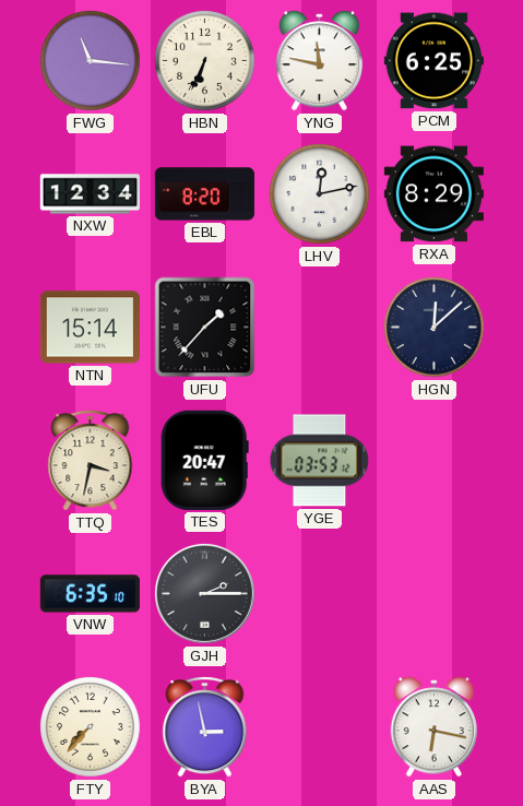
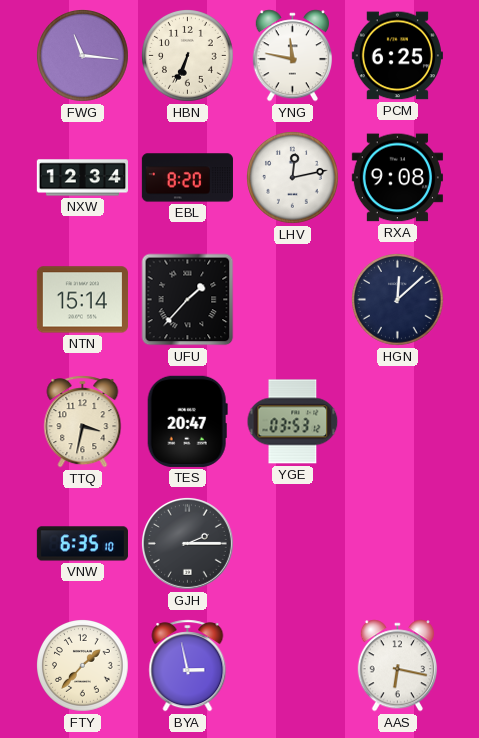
RXA: 8:29 -> 9:08
FTY: 7:37 -> 1:37
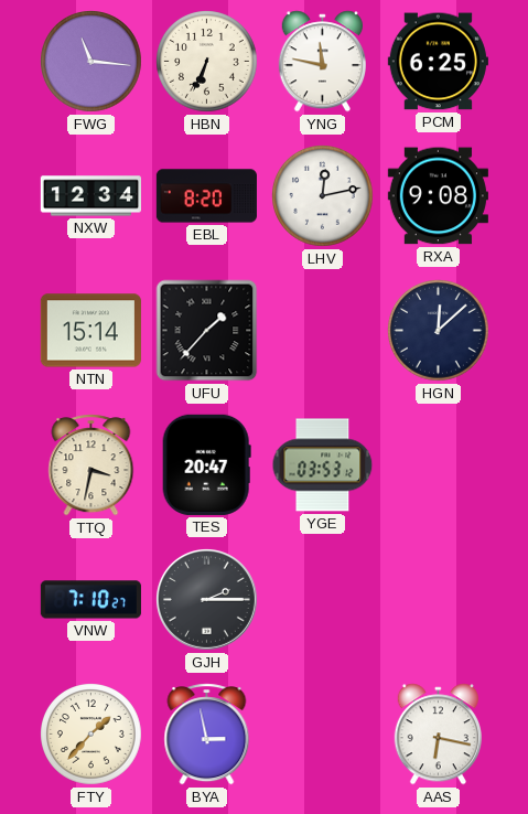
VNW: 6:35 -> 7:10
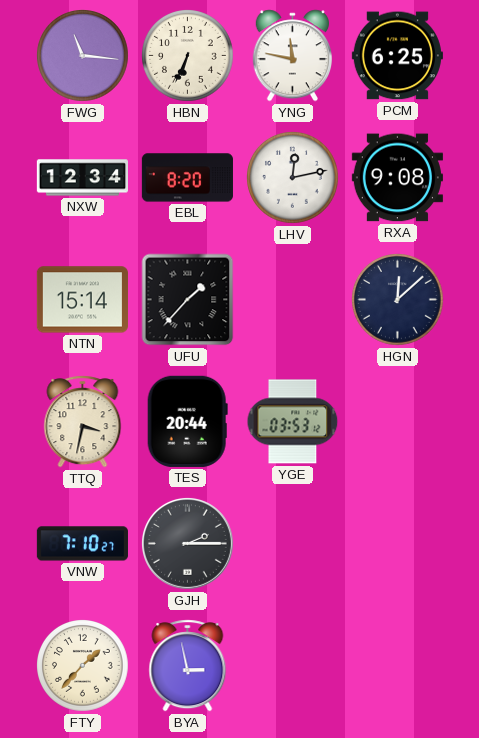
TES: 20:47 -> 20:44
AAS: 6:17 -> none
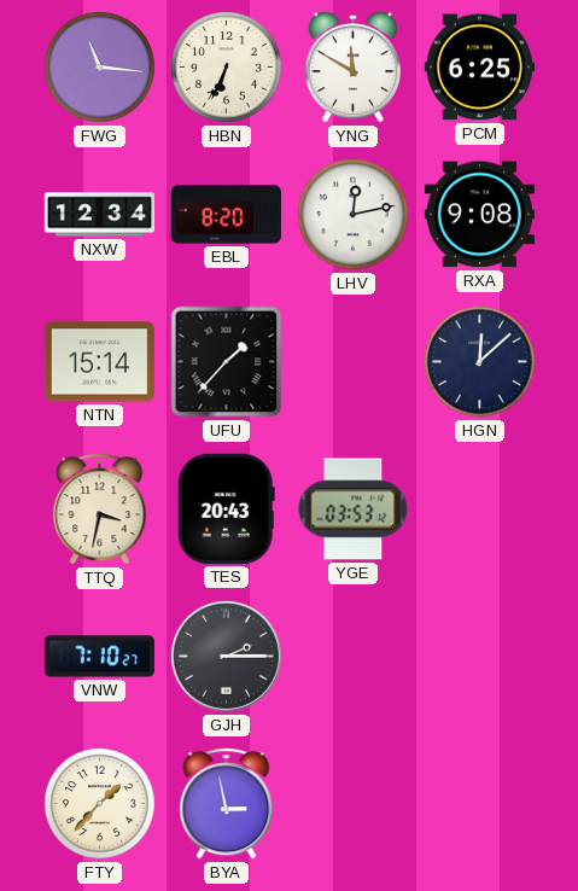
YNG: 11:47 -> 11:50
TES: 20:44 -> 20:43
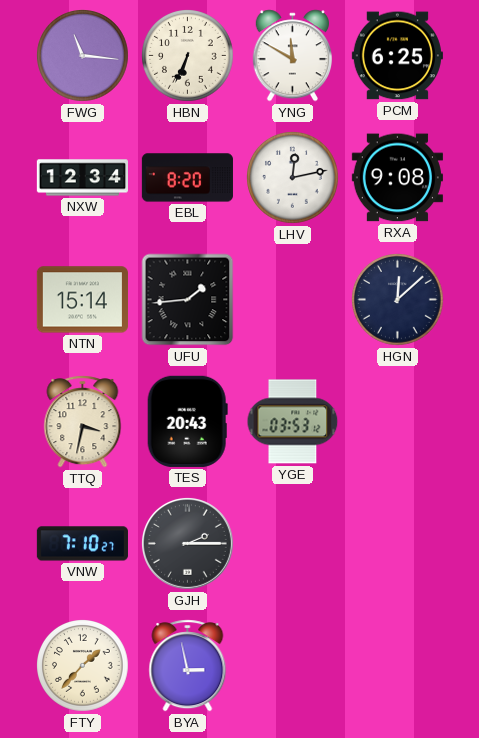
UFU: 1:37 -> 1:44
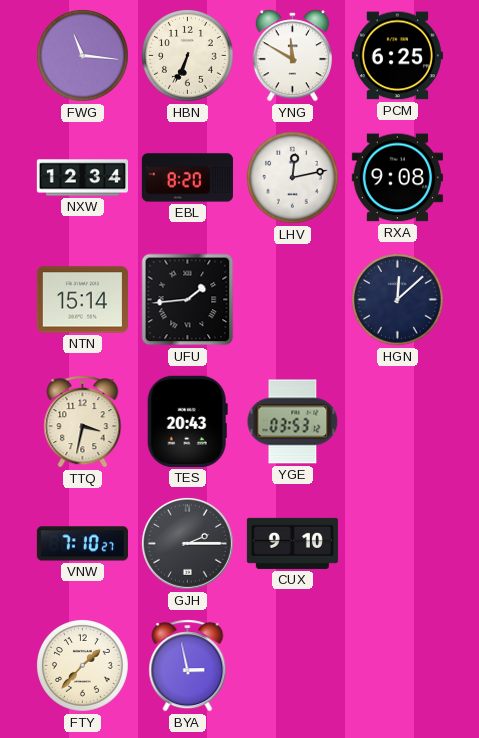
CUX: none -> 9:10
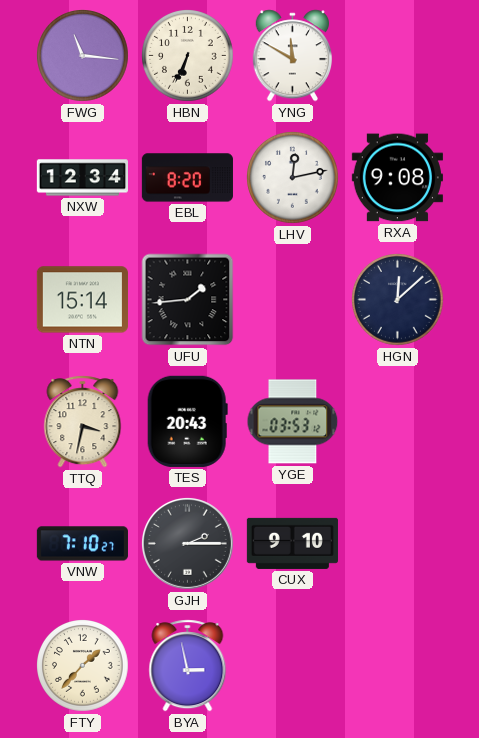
PCM: 6:25 -> none
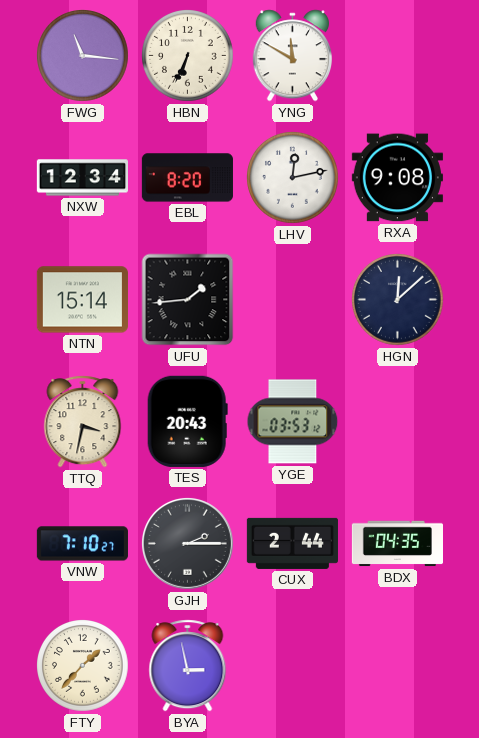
CUX: 9:10 -> 2:44
BDX: none -> 04:35
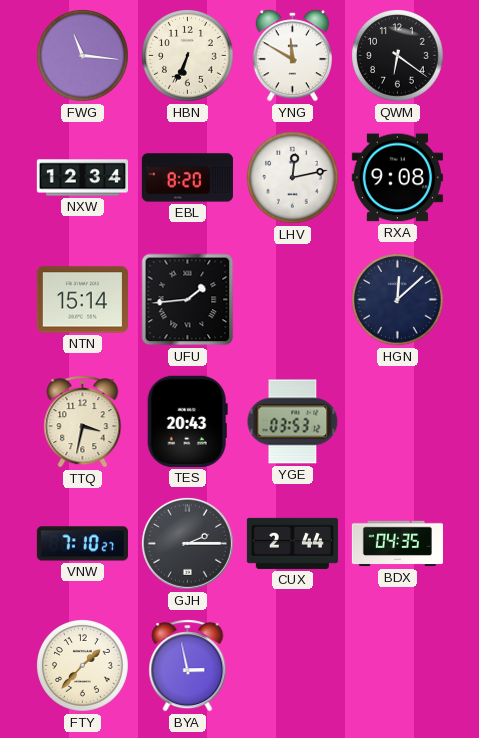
QWM: none -> 6:21
